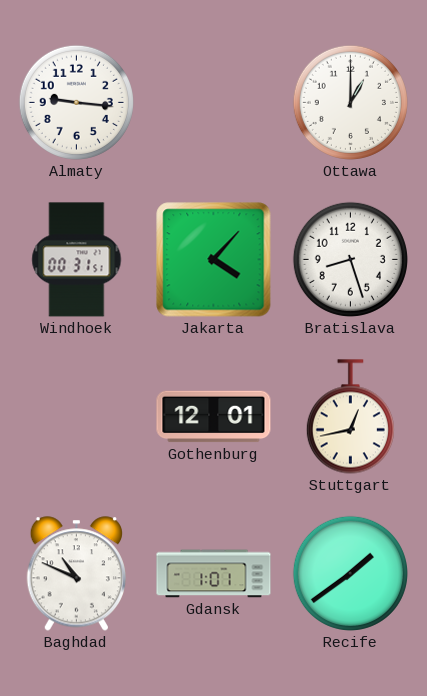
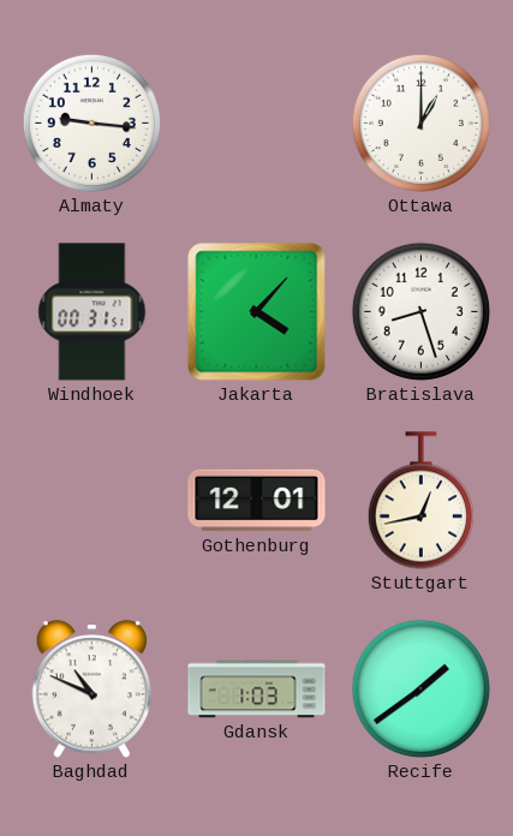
Gdansk: 1:01 -> 1:03
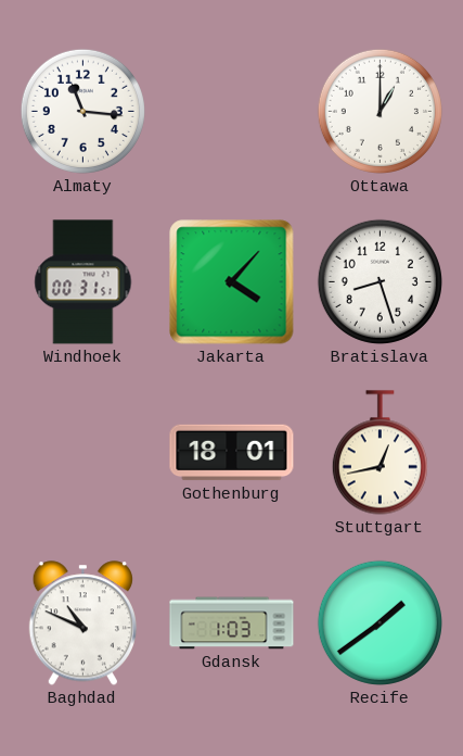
Almaty: 9:16 -> 11:16
Gothenburg: 12:01 -> 18:01
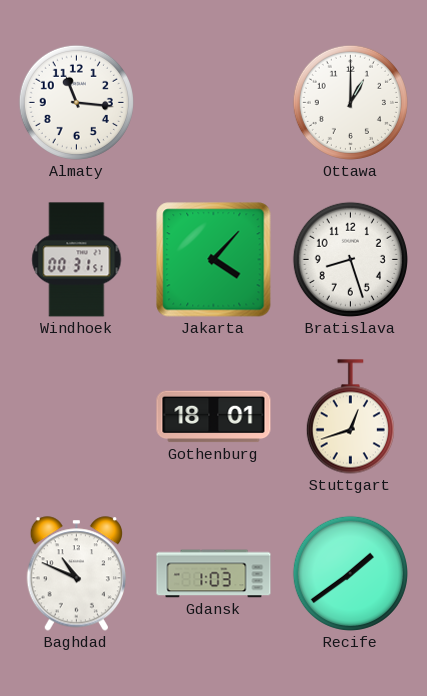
Stuttgart: 12:43 -> 12:42
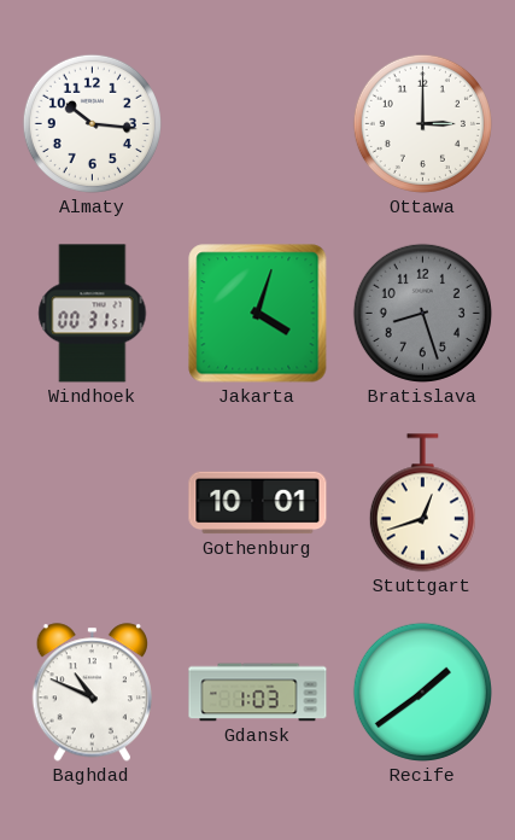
Almaty: 11:16 -> 10:16
Ottawa: 1:00 -> 3:00
Jakarta: 4:07 -> 4:03
Bratislava dial: white -> grey
Gothenburg: 18:01 -> 10:01
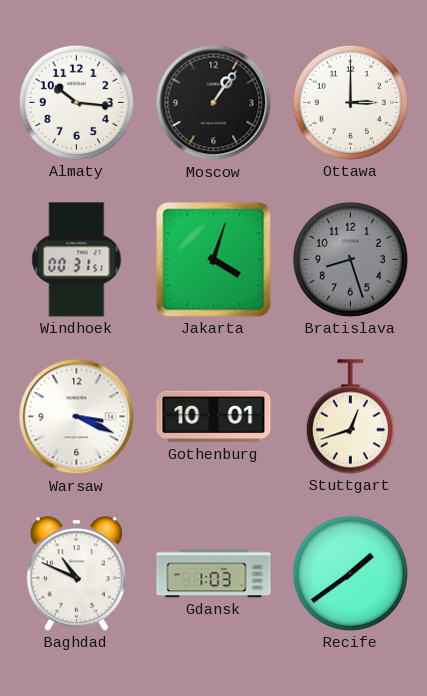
Moscow: none -> 1:06
Warsaw: none -> 3:19
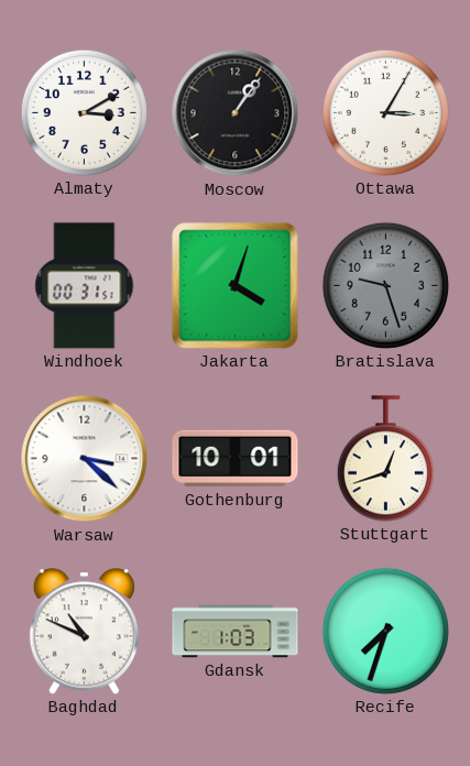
Almaty: 10:16 -> 3:10
Ottawa: 3:00 -> 3:05
Bratislava: 8:27 -> 9:27
Warsaw: 3:19 -> 3:22
Recife: 1:39 -> 7:33
